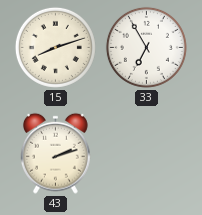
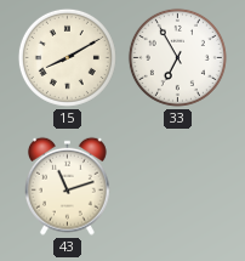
15: 8:12 -> 8:10
43: 2:12 -> 11:12
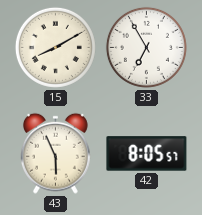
43: 11:12 -> 5:56
42: none -> 8:05
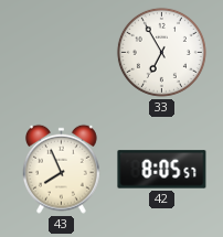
15: 8:10 -> none
43: 5:56 -> 7:56
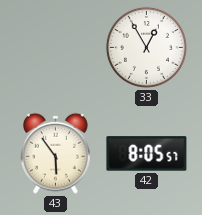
33: 6:55 -> 12:55
43: 7:56 -> 5:54
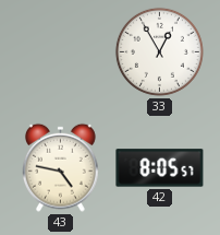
43: 5:54 -> 4:47
